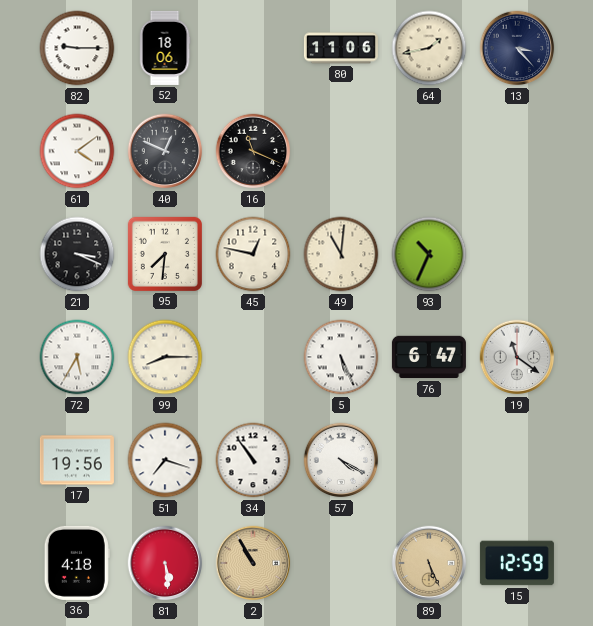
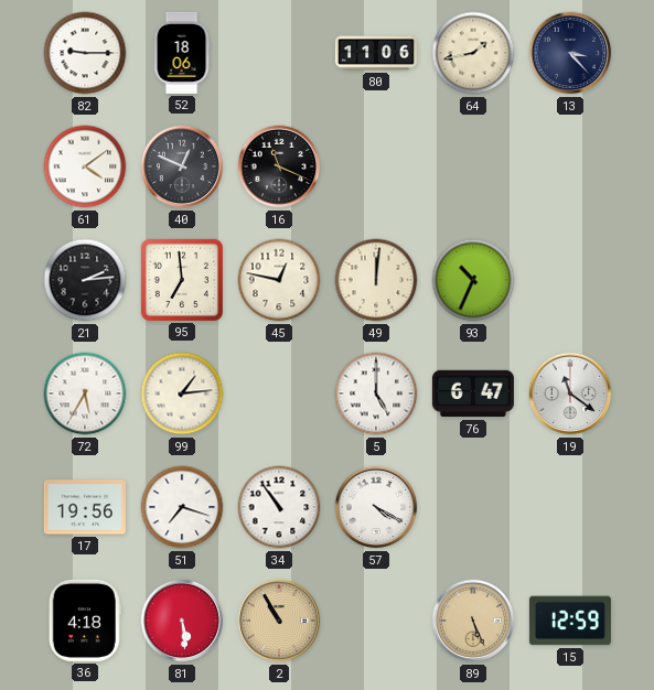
21: 3:19 -> 2:14
95: 7:31 -> 6:59
49: 11:01 -> 12:01
99: 8:15 -> 1:14
5: 5:26 -> 5:00
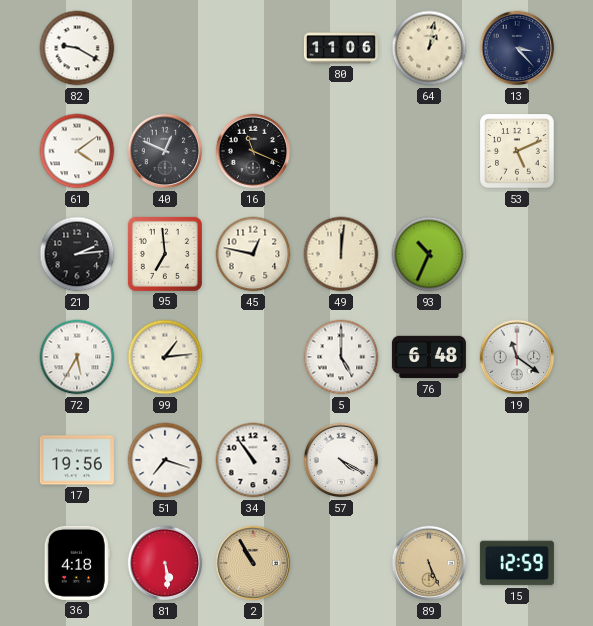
82: 9:15 -> 9:20
52: 18:06 -> none
64: 1:43 -> 1:02
53: none -> 5:11
76: 6:47 -> 6:48
